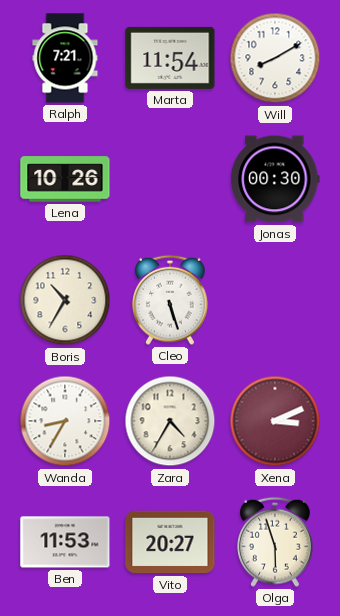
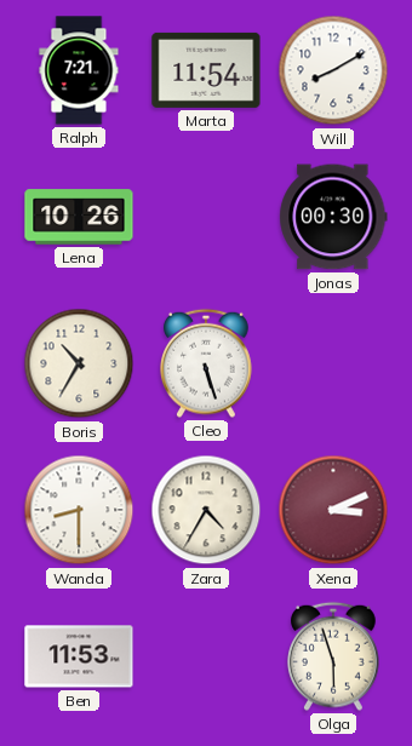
Wanda: 8:35 -> 8:30
Vito: 20:27 -> none
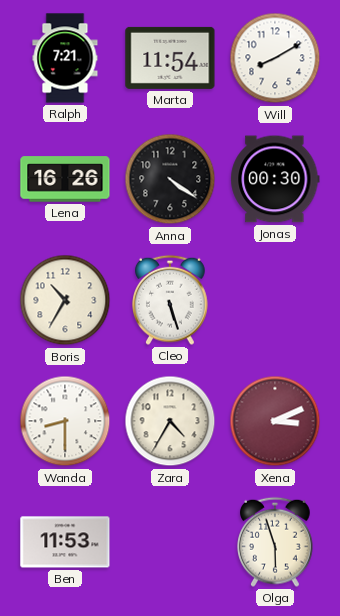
Lena: 10:26 -> 16:26
Anna: none -> 4:21
